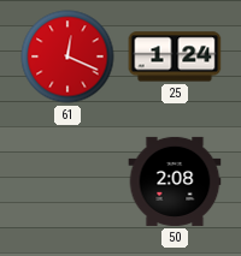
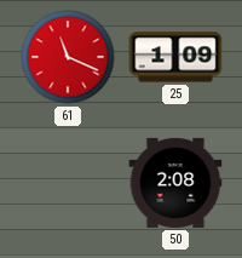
61: 12:19 -> 11:19
25: 1:24 -> 1:09
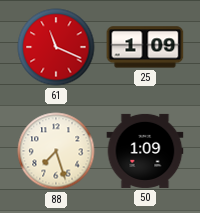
88: none -> 7:27
50: 2:08 -> 1:09
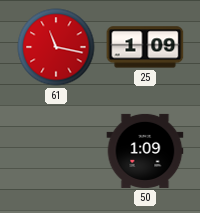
61: 11:19 -> 11:17
88: 7:27 -> none
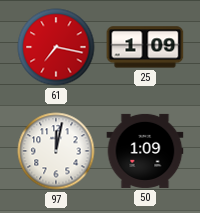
61: 11:17 -> 7:17
97: none -> 12:02
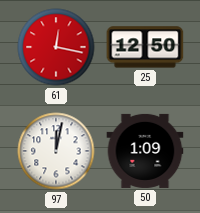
61: 7:17 -> 12:17
25: 1:09 -> 12:50
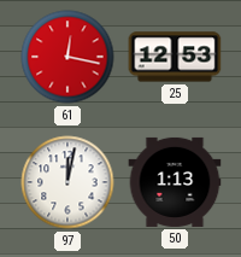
25: 12:50 -> 12:53
50: 1:09 -> 1:13
